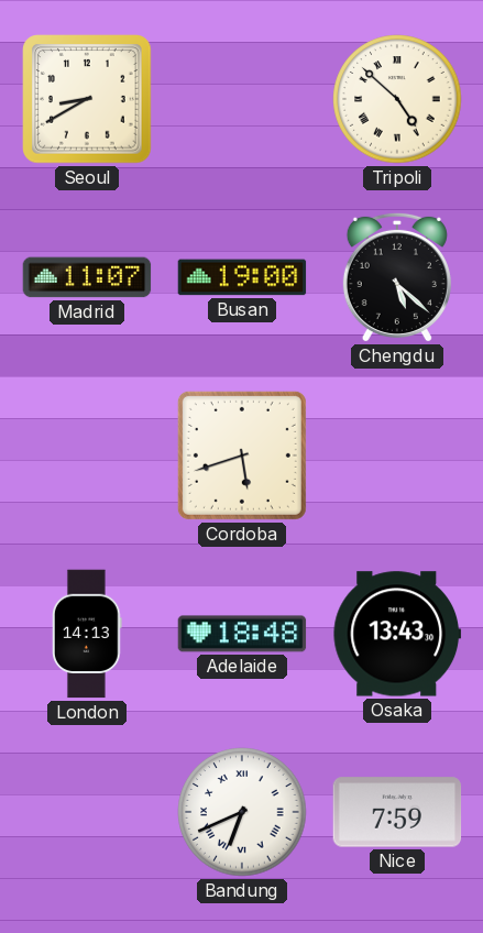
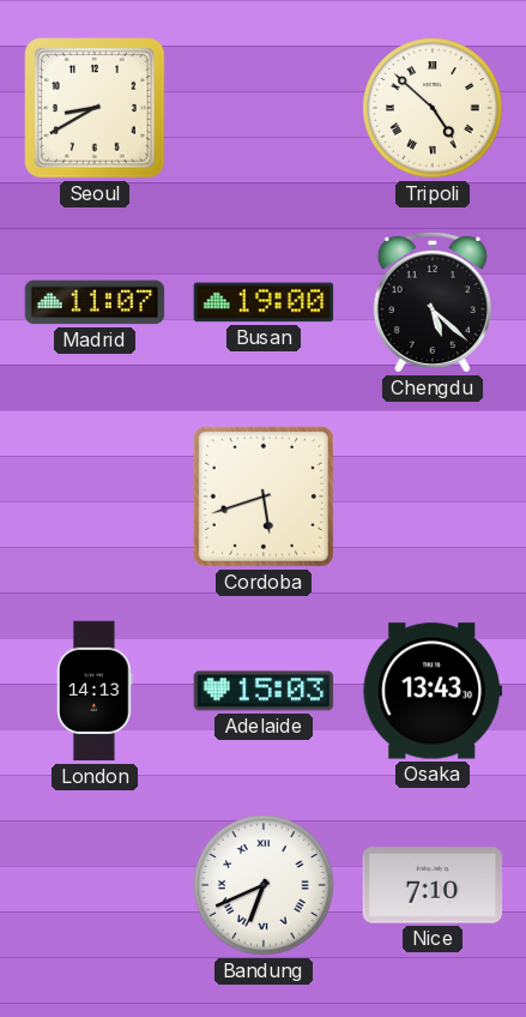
Adelaide: 18:48 -> 15:03
Nice: 7:59 -> 7:10
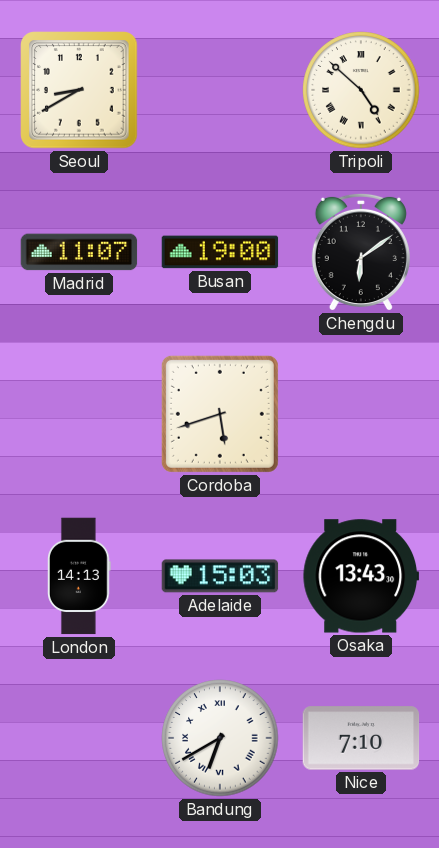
Chengdu: 5:22 -> 6:09
Bandung: 6:41 -> 6:40
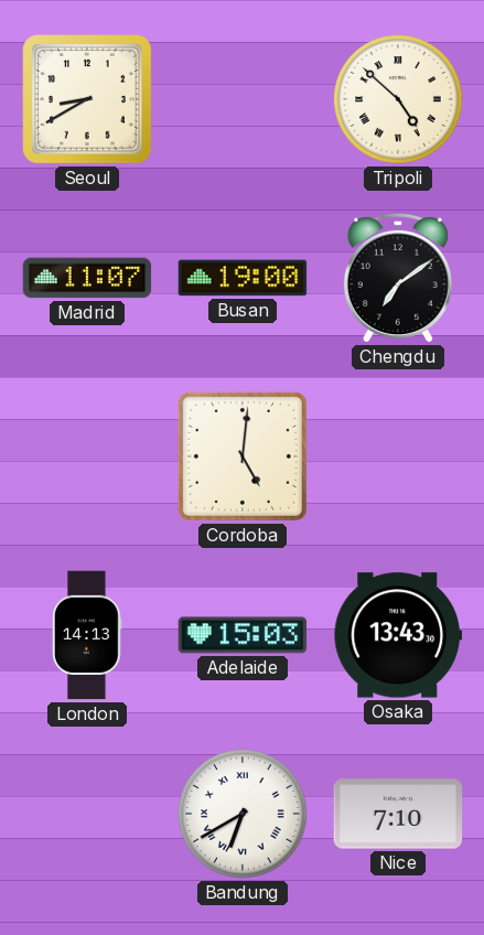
Chengdu: 6:09 -> 7:09
Cordoba: 5:42 -> 5:01
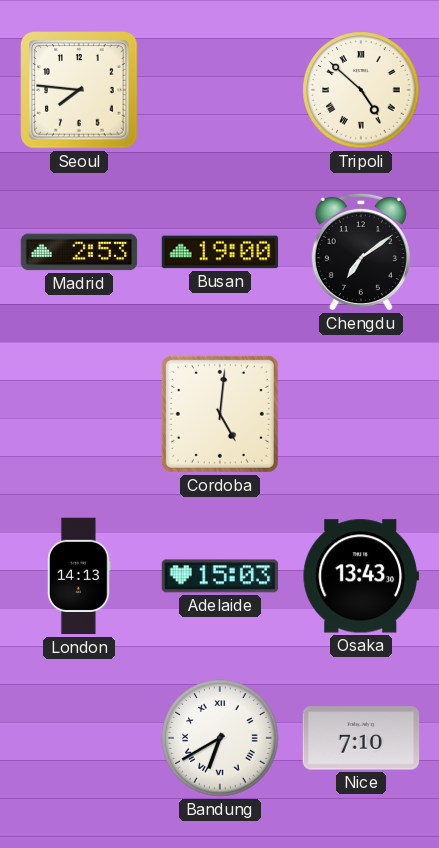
Seoul: 8:40 -> 7:46
Madrid: 11:07 -> 2:53
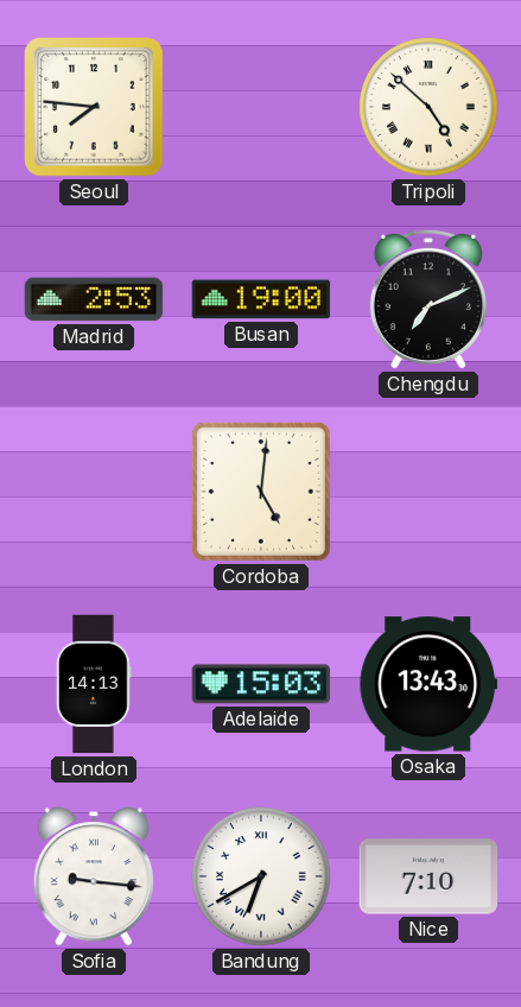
Chengdu: 7:09 -> 7:11
Sofia: none -> 9:16
